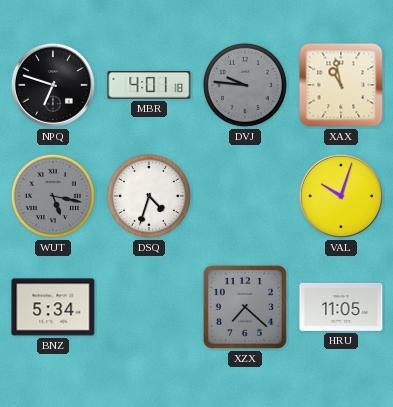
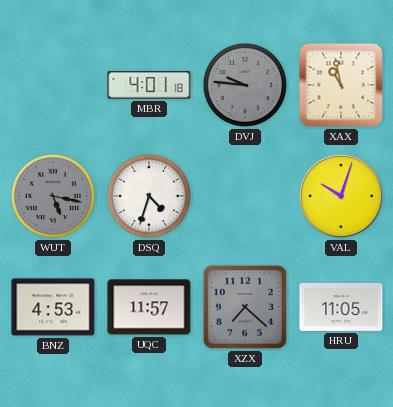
NPQ: 6:48 -> none
BNZ: 5:34 -> 4:53
UQC: none -> 11:57
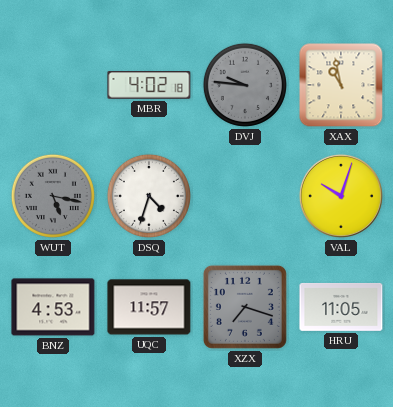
MBR: 4:01 -> 4:02
XZX: 7:22 -> 7:18
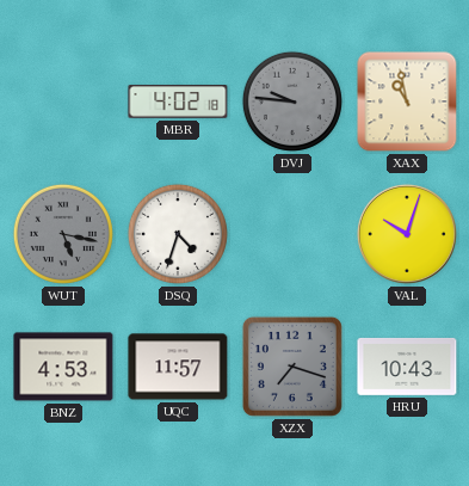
HRU: 11:05 -> 10:43
